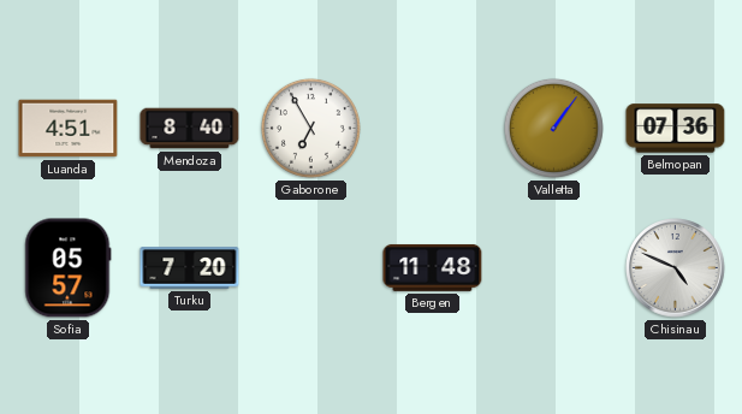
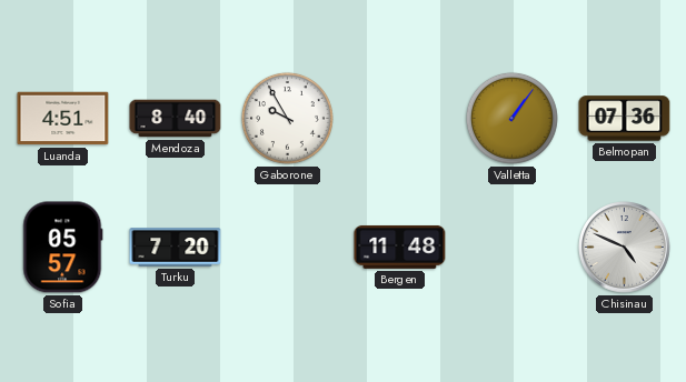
Gaborone: 6:55 -> 9:55
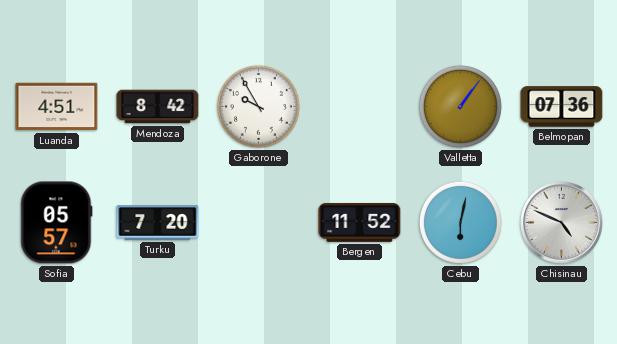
Mendoza: 8:40 -> 8:42
Bergen: 11:48 -> 11:52
Cebu: none -> 6:02
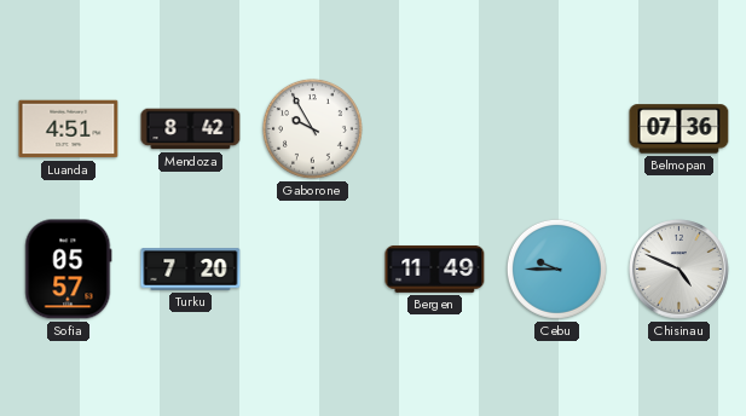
Valletta: 1:06 -> none
Bergen: 11:52 -> 11:49
Cebu: 6:02 -> 9:45
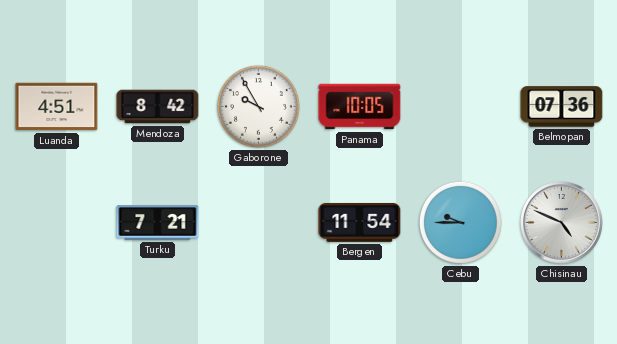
Panama: none -> 10:05
Sofia: 05:57 -> none
Turku: 7:20 -> 7:21
Bergen: 11:49 -> 11:54
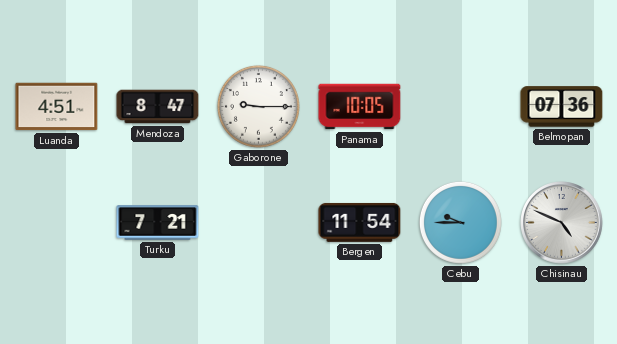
Mendoza: 8:42 -> 8:47
Gaborone: 9:55 -> 9:15
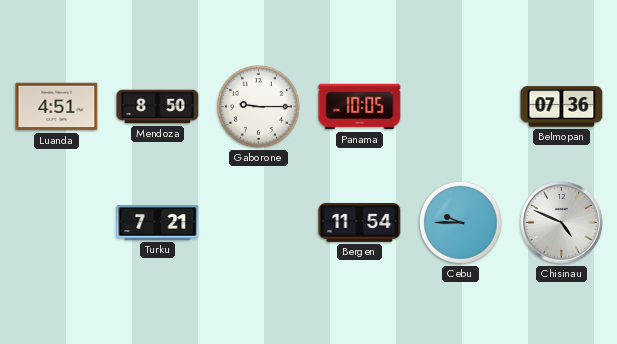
Mendoza: 8:47 -> 8:50
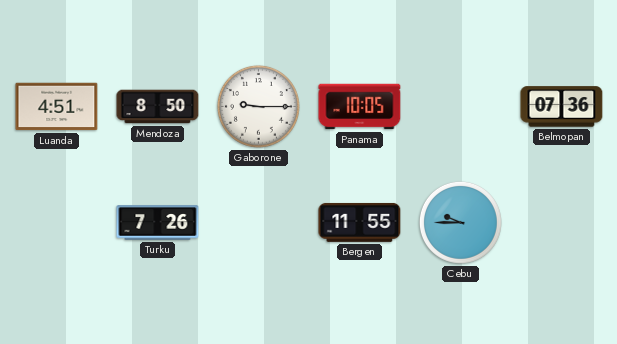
Turku: 7:21 -> 7:26
Bergen: 11:54 -> 11:55
Chisinau: 4:49 -> none
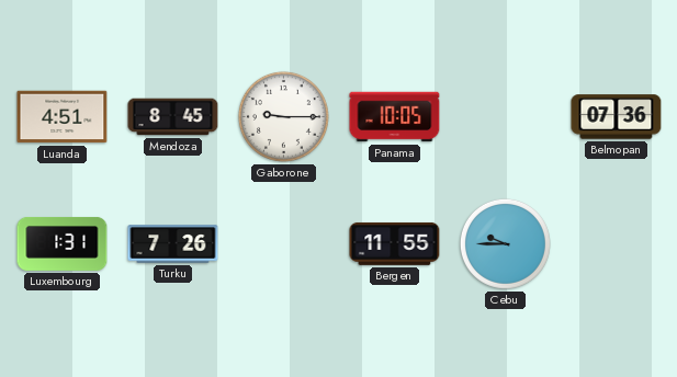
Mendoza: 8:50 -> 8:45
Luxembourg: none -> 1:31
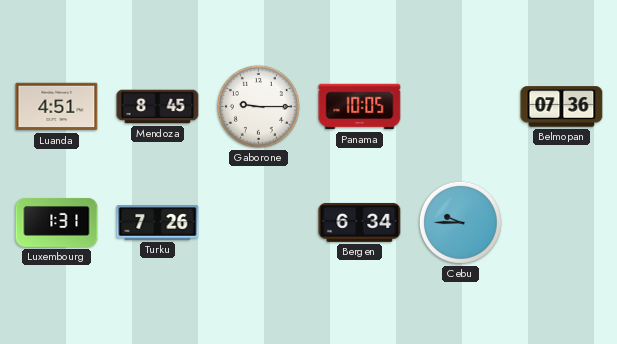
Bergen: 11:55 -> 6:34
